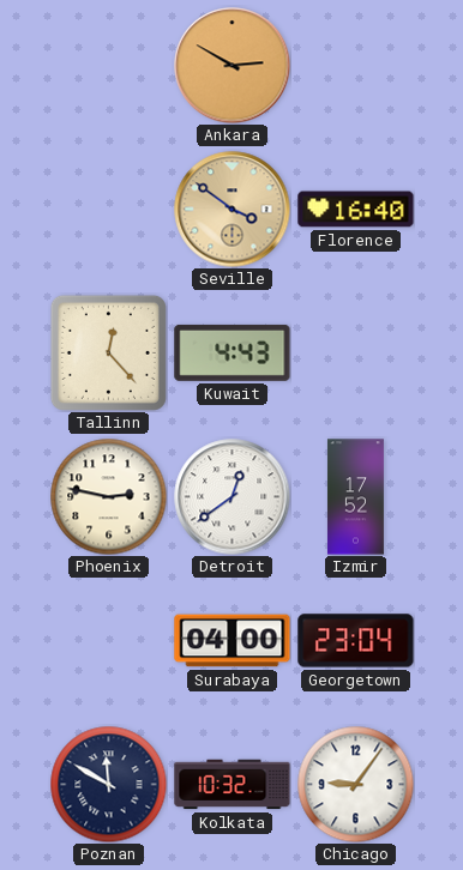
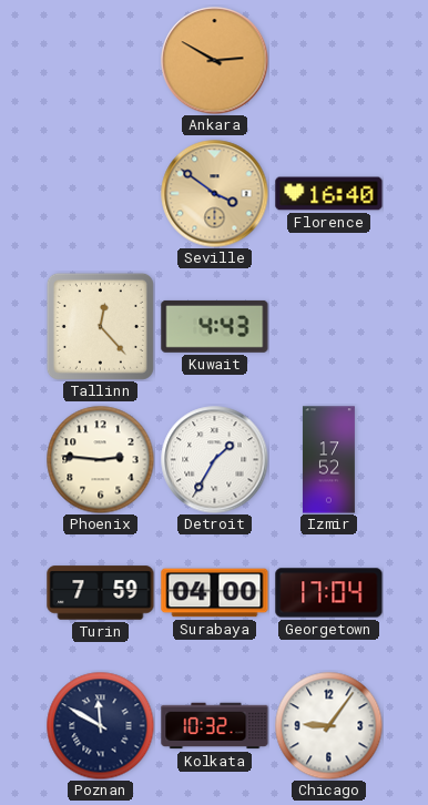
Phoenix: 2:47 -> 2:46
Detroit: 12:39 -> 1:35
Turin: none -> 7:59
Georgetown: 23:04 -> 17:04
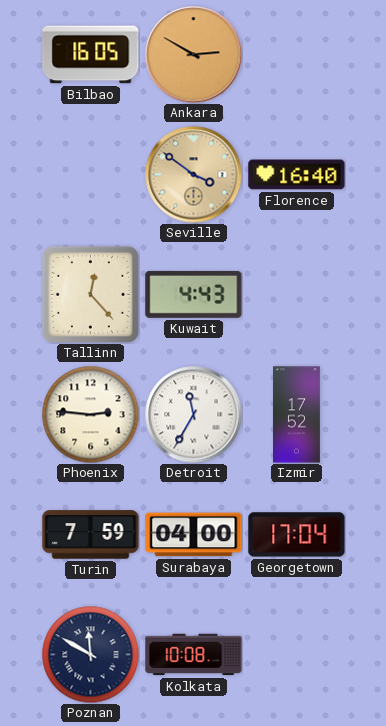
Bilbao: none -> 16:05
Detroit: 1:35 -> 11:35
Kolkata: 10:32 -> 10:08
Chicago: 9:06 -> none
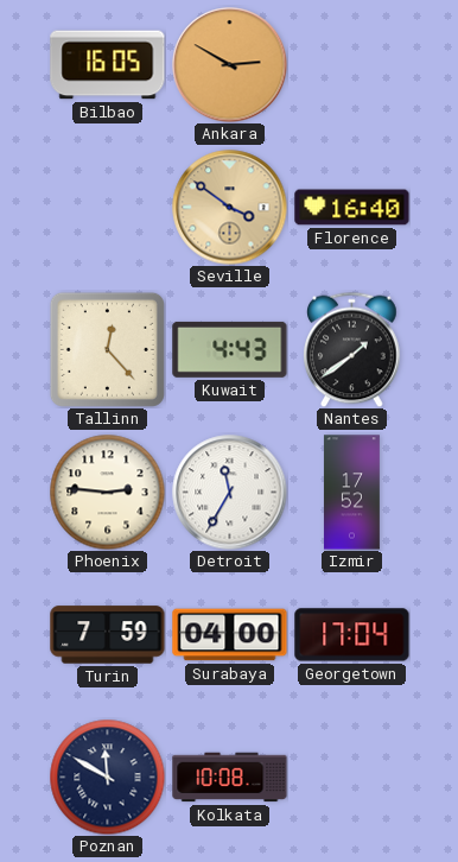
Nantes: none -> 1:39
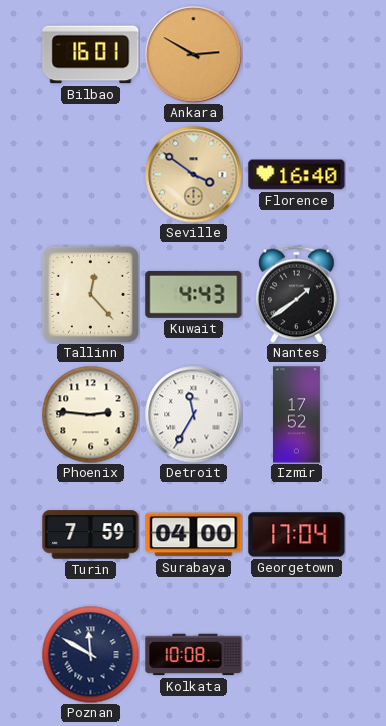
Bilbao: 16:05 -> 16:01
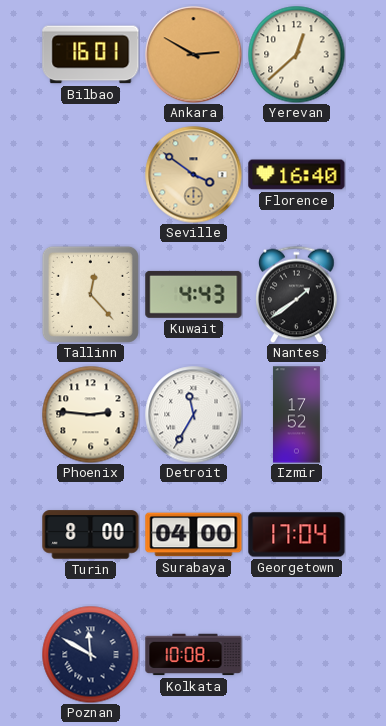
Yerevan: none -> 12:38
Turin: 7:59 -> 8:00
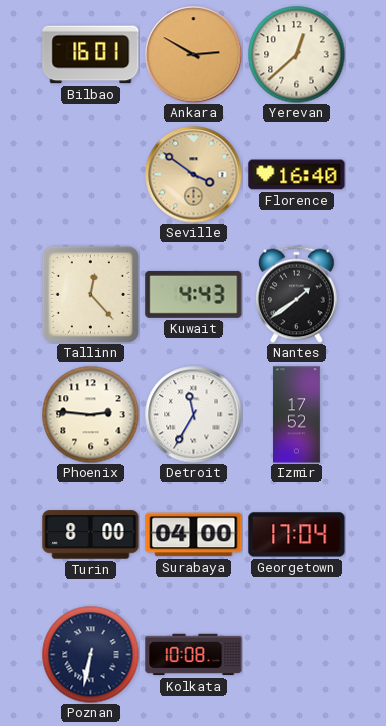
Poznan: 11:50 -> 6:32
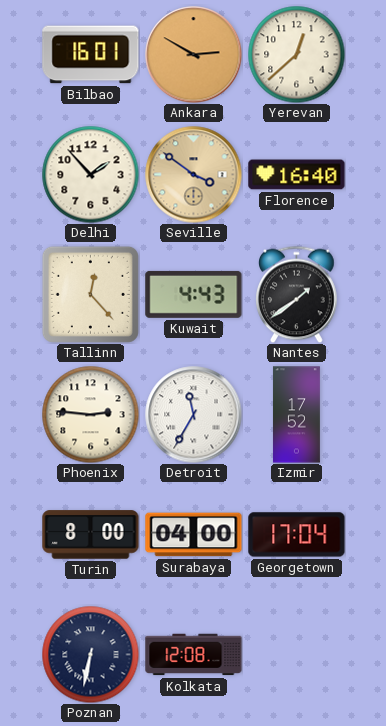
Delhi: none -> 1:53
Kolkata: 10:08 -> 12:08
